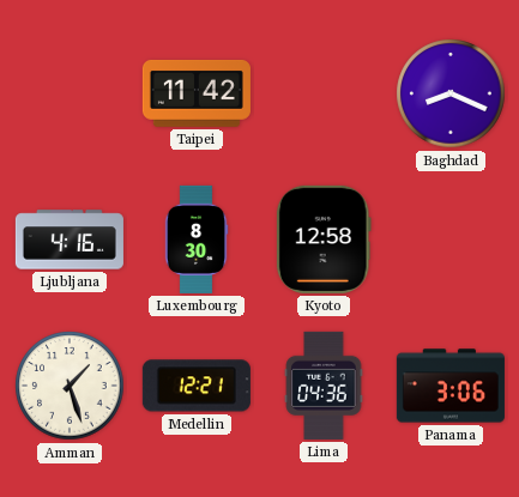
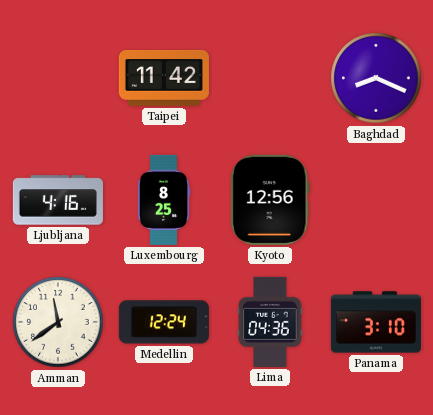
Luxembourg: 8:30 -> 8:25
Kyoto: 12:58 -> 12:56
Amman: 1:27 -> 11:39
Medellin: 12:21 -> 12:24
Panama: 3:06 -> 3:10
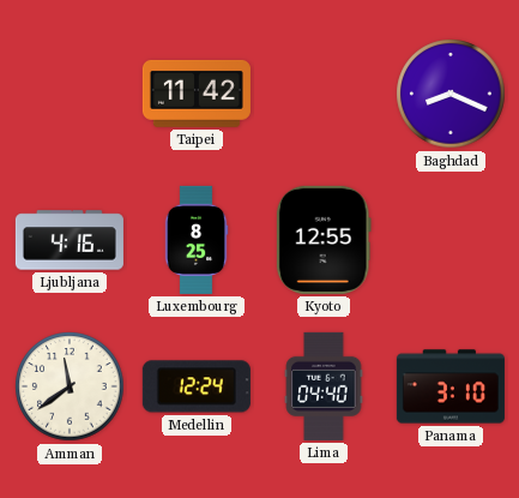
Kyoto: 12:56 -> 12:55
Lima: 04:36 -> 04:40
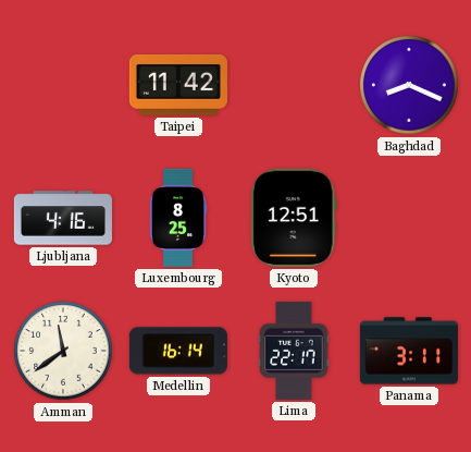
Kyoto: 12:55 -> 12:51
Medellin: 12:24 -> 16:14
Lima: 04:40 -> 22:17
Panama: 3:10 -> 3:11
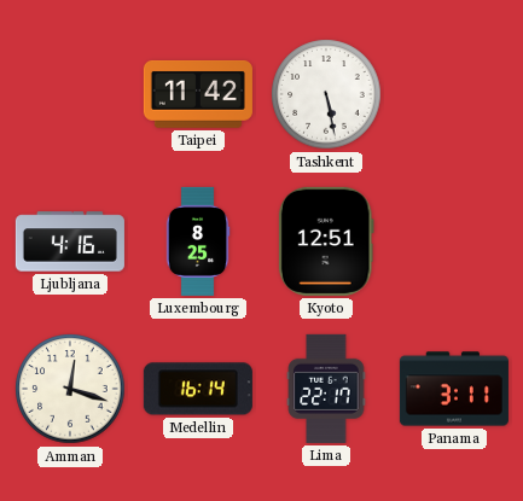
Tashkent: none -> 5:28
Baghdad: 8:19 -> none
Amman: 11:39 -> 12:18
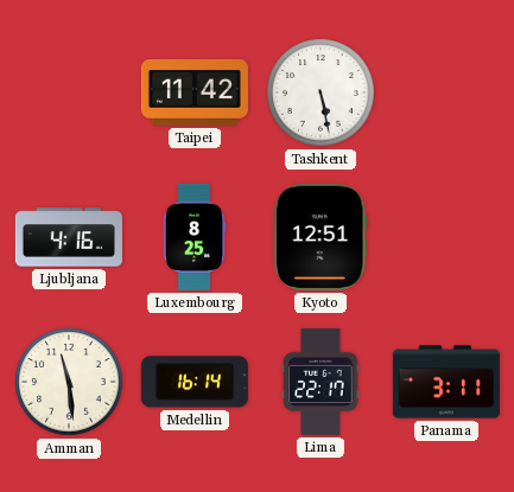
Amman: 12:18 -> 11:29
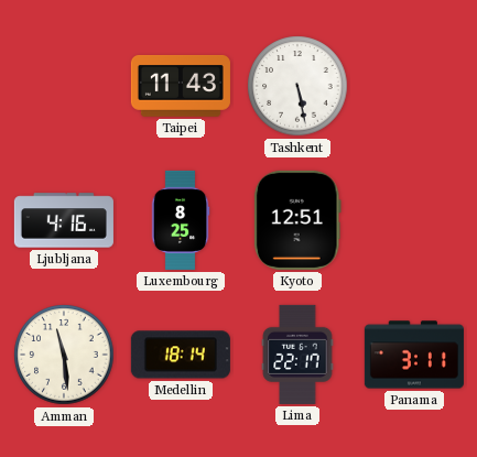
Taipei: 11:42 -> 11:43
Medellin: 16:14 -> 18:14
